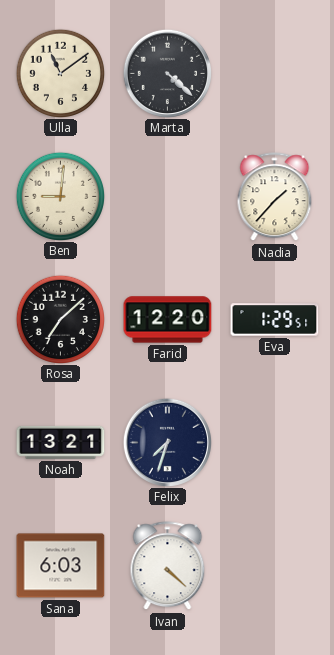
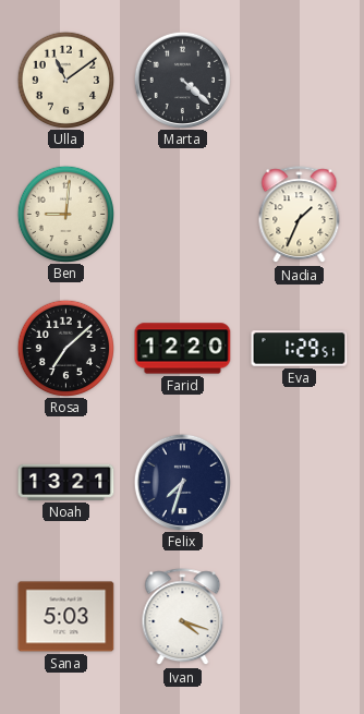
Nadia: 1:37 -> 1:34
Sana: 6:03 -> 5:03
Ivan: 4:22 -> 4:18
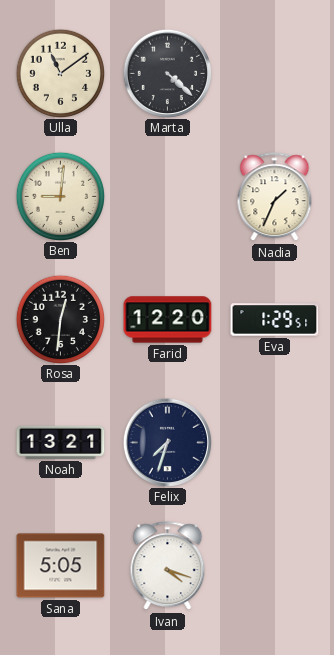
Rosa: 7:08 -> 12:31
Sana: 5:03 -> 5:05
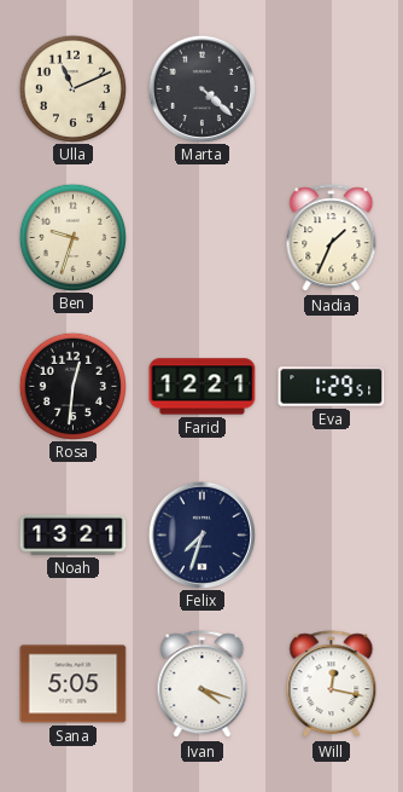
Ulla: 11:09 -> 11:11
Ben: 9:01 -> 9:33
Farid: 12:20 -> 12:21
Will: none -> 12:17
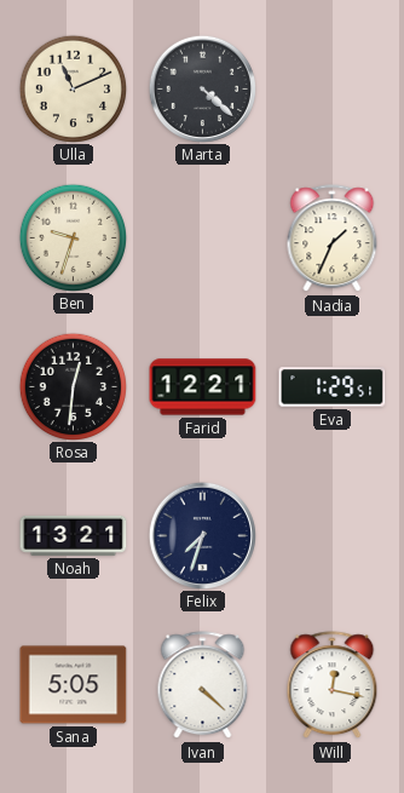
Ivan: 4:18 -> 4:22
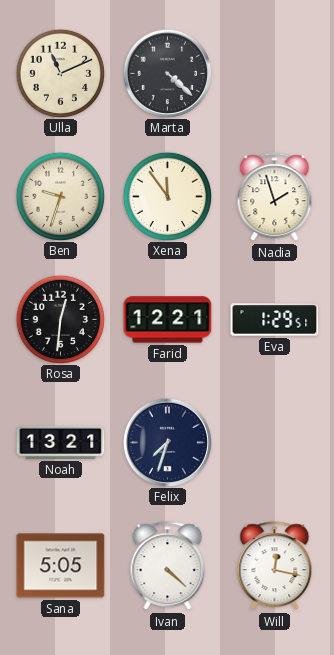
Xena: none -> 11:54
Nadia: 1:34 -> 1:57
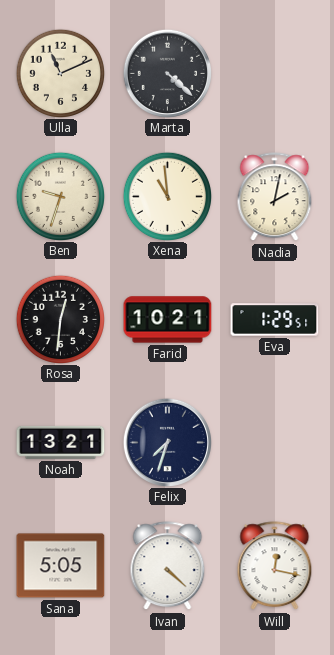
Xena: 11:54 -> 10:59
Nadia: 1:57 -> 2:02
Farid: 12:21 -> 10:21
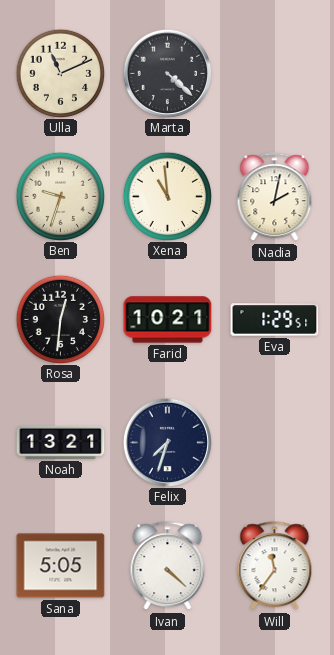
Will: 12:17 -> 11:36
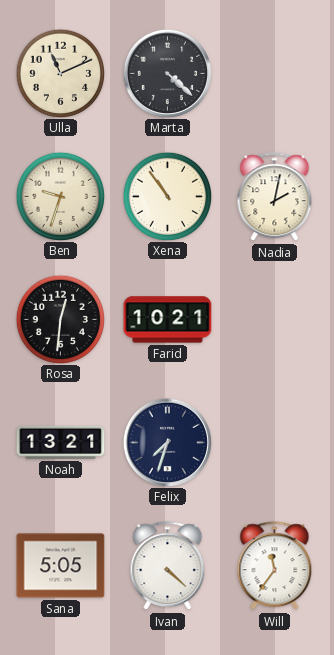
Xena: 10:59 -> 10:54
Eva: 1:29 -> none
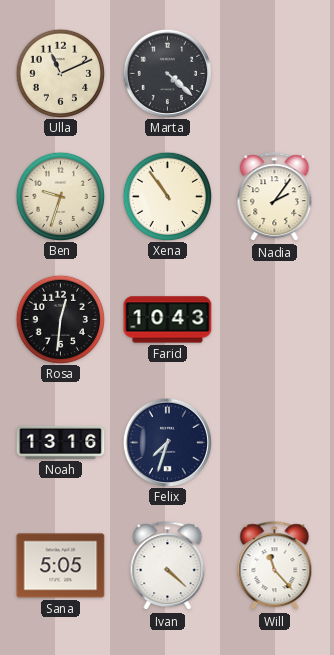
Nadia: 2:02 -> 2:06
Farid: 10:21 -> 10:43
Noah: 13:21 -> 13:16
Will: 11:36 -> 11:23
